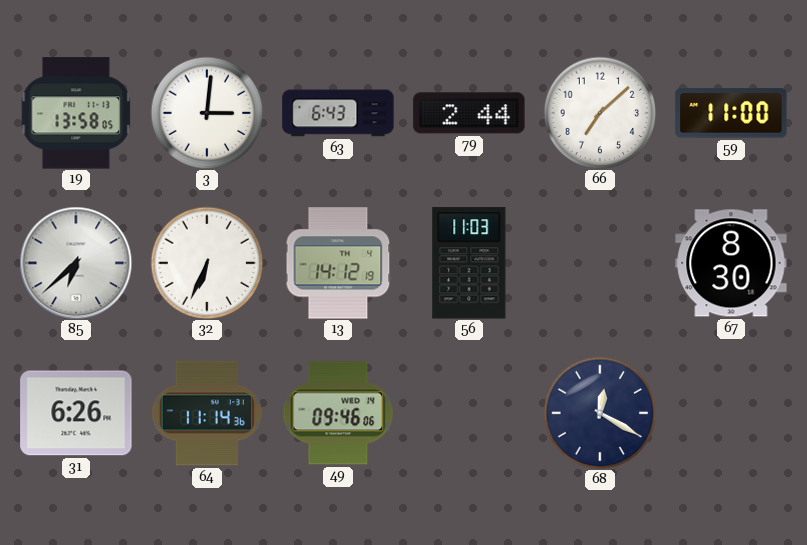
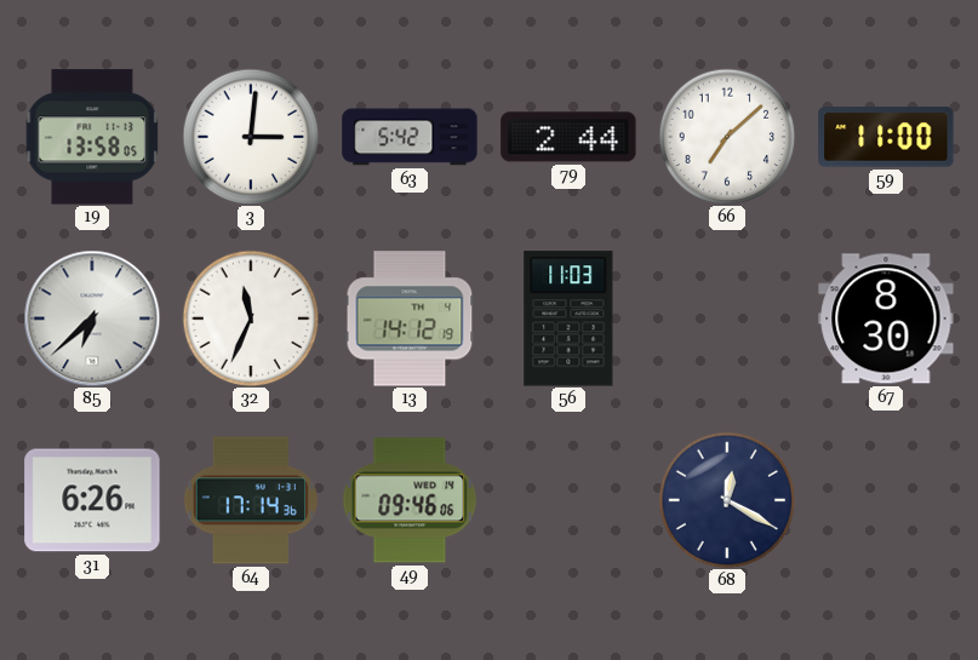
63: 6:43 -> 5:42
32: 6:34 -> 11:34
64: 11:14 -> 17:14
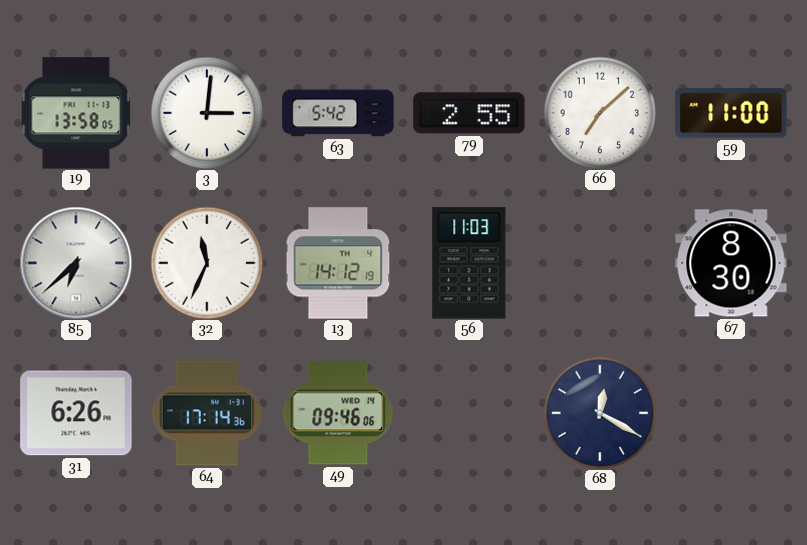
79: 2:44 -> 2:55
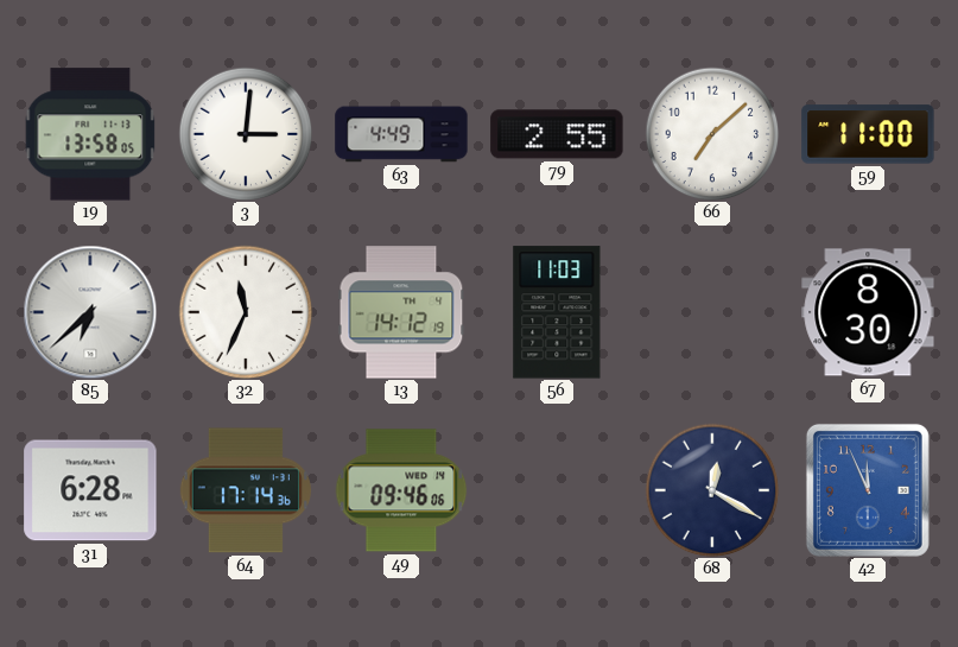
63: 5:42 -> 4:49
31: 6:26 -> 6:28
42: none -> 11:56
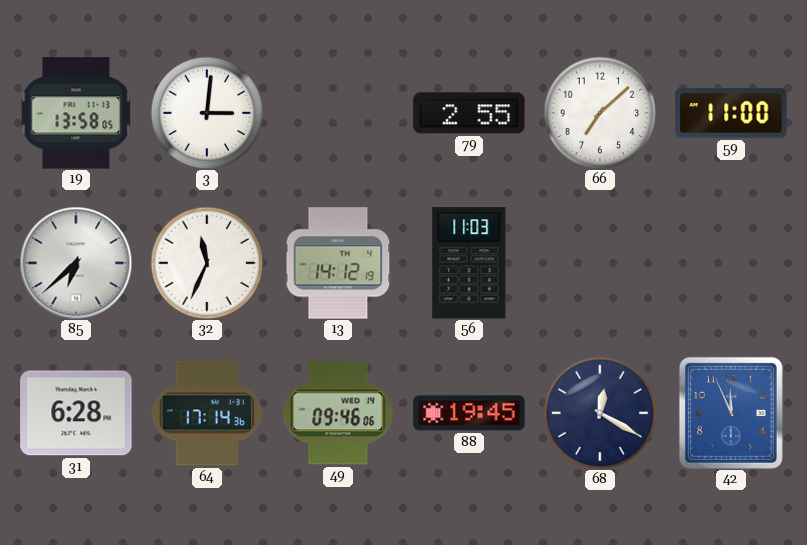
63: 4:49 -> none
67: 8:30 -> none
88: none -> 19:45
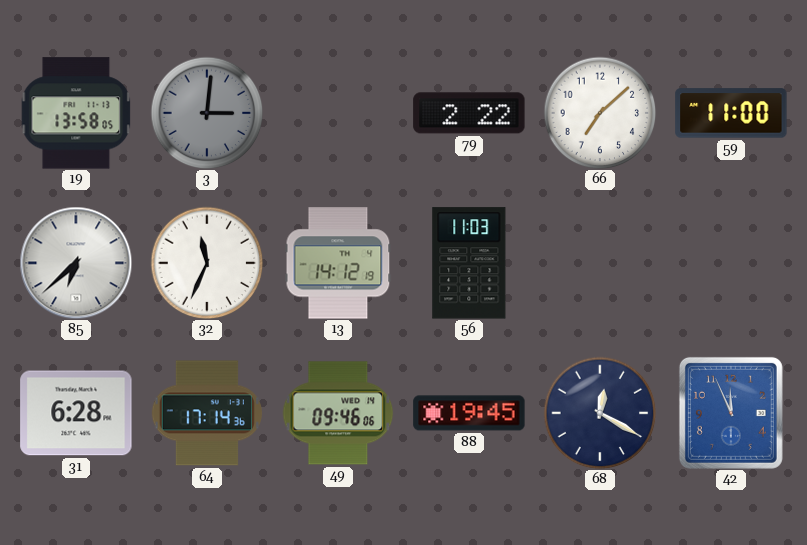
3 dial: white -> grey
79: 2:55 -> 2:22
